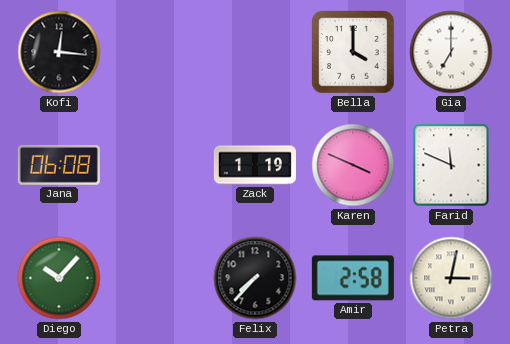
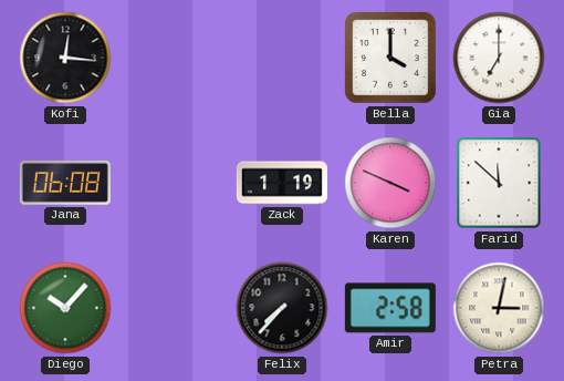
Farid: 11:49 -> 11:52
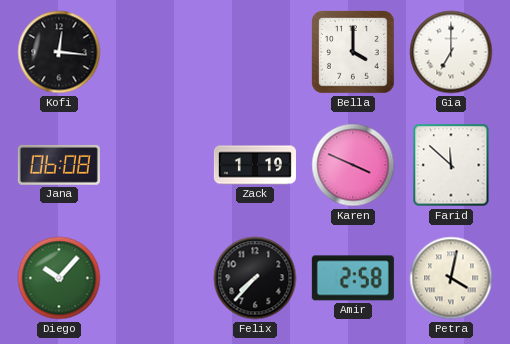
Petra: 3:02 -> 4:02
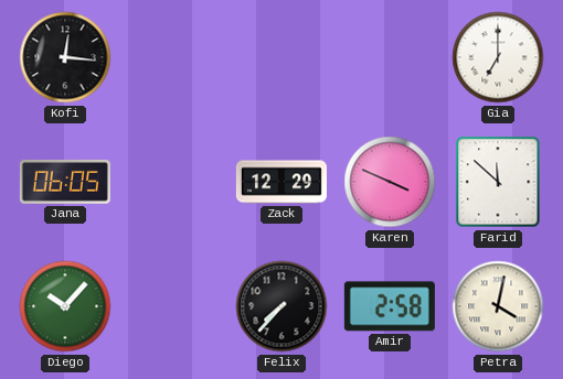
Bella: 4:00 -> none
Jana: 06:08 -> 06:05
Zack: 1:19 -> 12:29
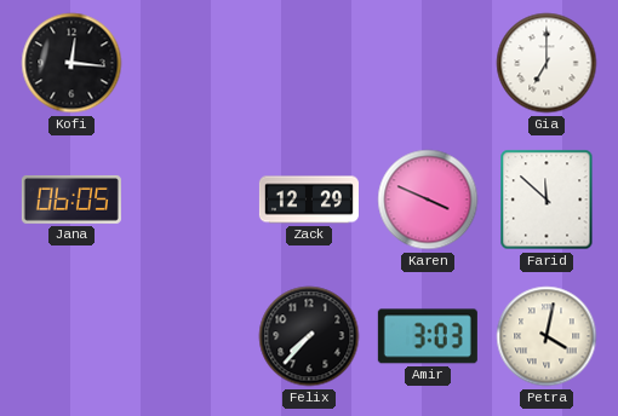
Diego: 10:07 -> none
Amir: 2:58 -> 3:03
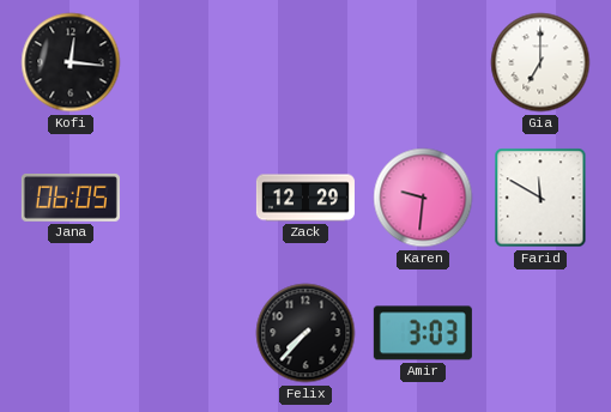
Karen: 3:49 -> 9:31
Farid: 11:52 -> 11:50
Petra: 4:02 -> none
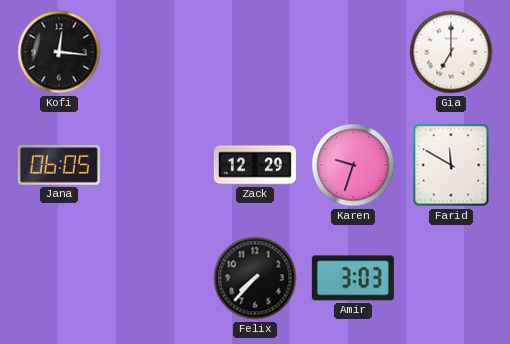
Karen: 9:31 -> 9:33
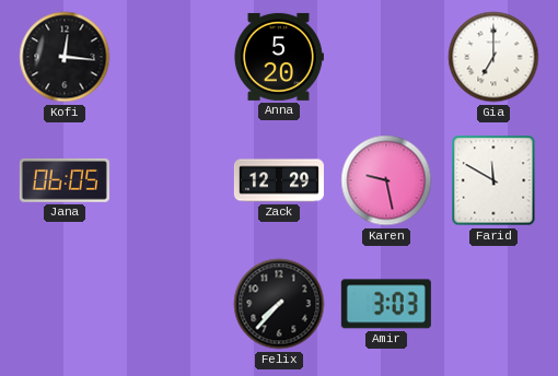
Anna: none -> 5:20
Karen: 9:33 -> 9:28
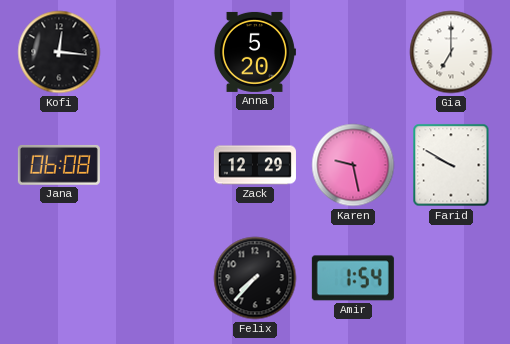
Jana: 06:05 -> 06:08
Farid: 11:50 -> 9:50
Amir: 3:03 -> 1:54
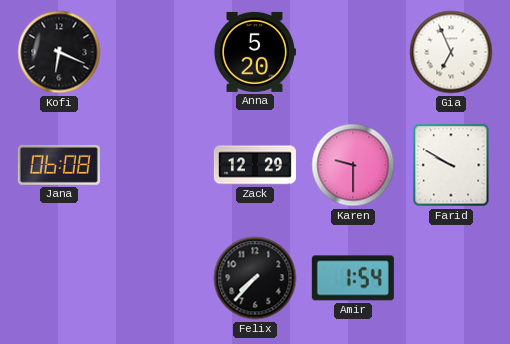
Kofi: 12:16 -> 6:19
Gia: 7:00 -> 6:56
Karen: 9:28 -> 9:30
